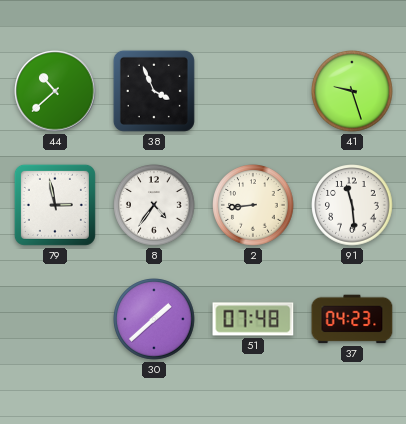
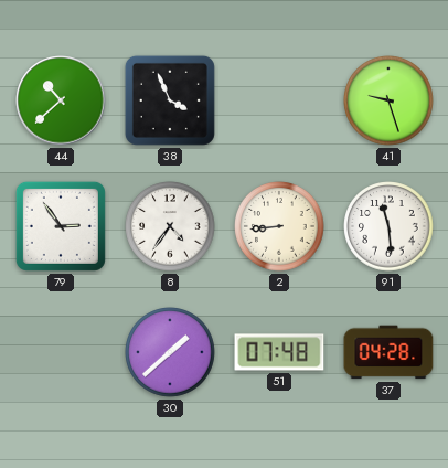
79: 2:58 -> 2:54
37: 04:23 -> 04:28
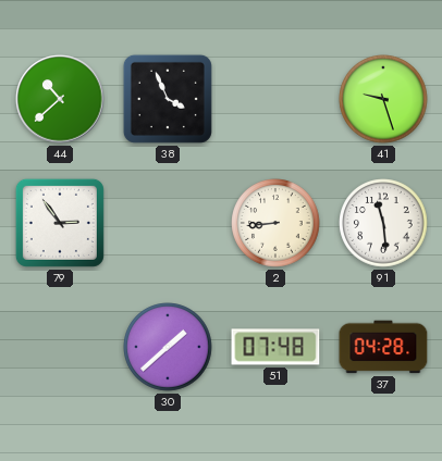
8: 4:36 -> none
